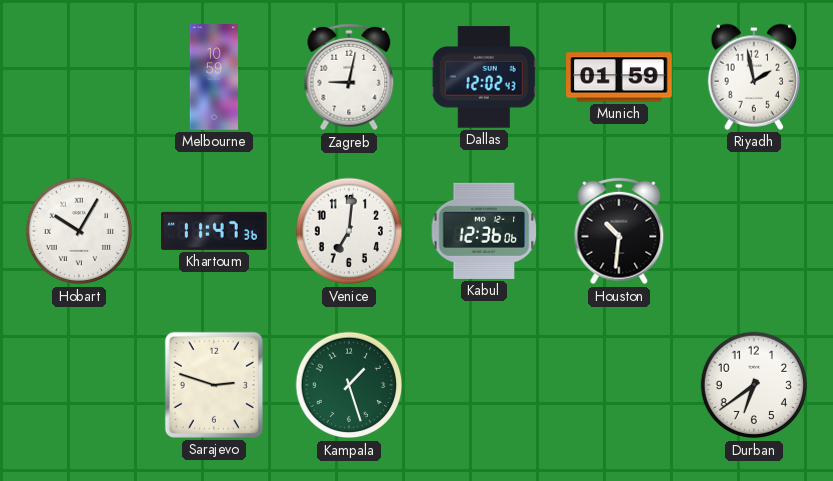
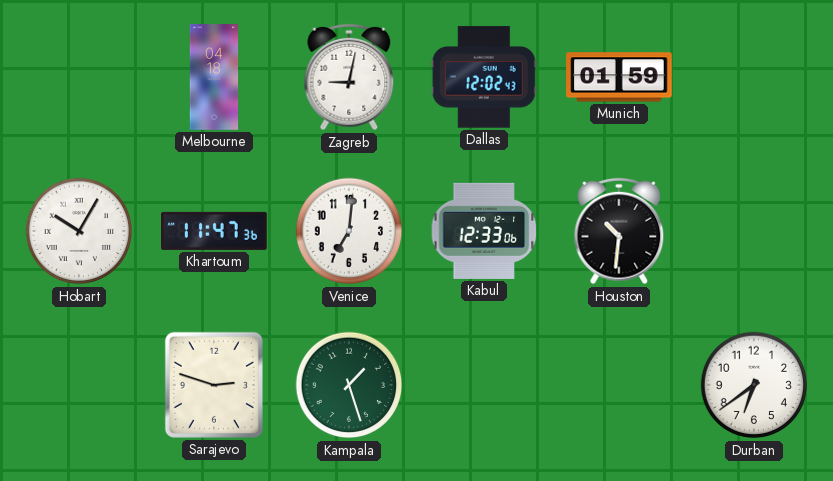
Melbourne: 10:59 -> 04:18
Riyadh: 1:58 -> none
Kabul: 12:36 -> 12:33
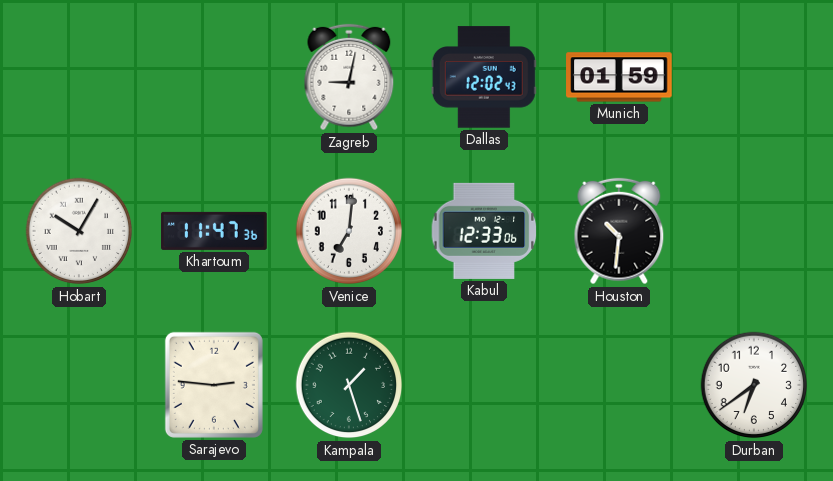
Melbourne: 04:18 -> none
Sarajevo: 2:48 -> 2:46
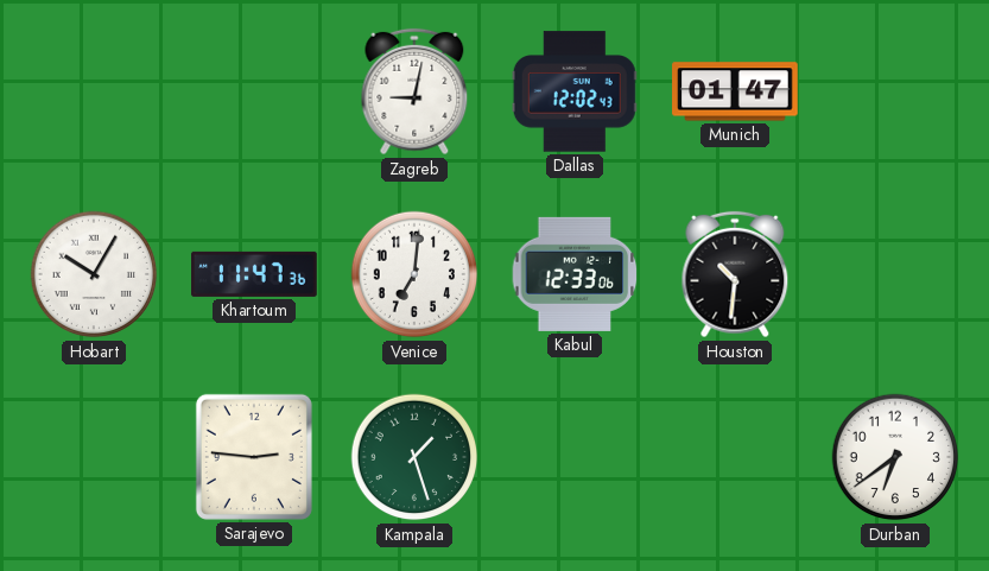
Munich: 01:59 -> 01:47
